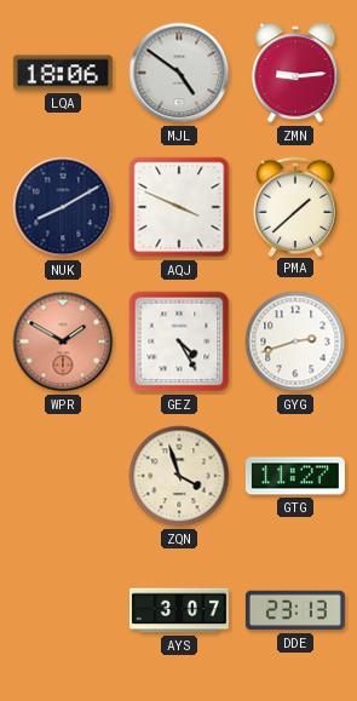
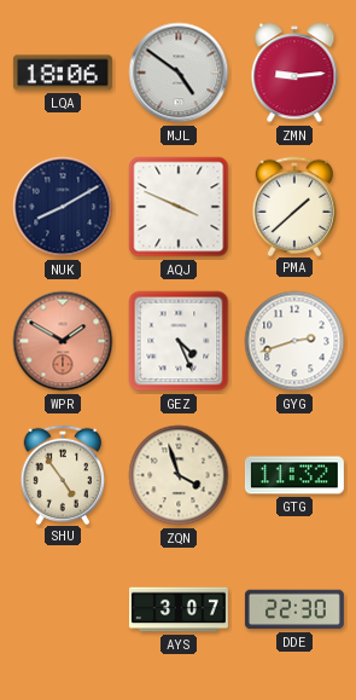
GEZ: 4:25 -> 4:26
SHU: none -> 4:54
GTG: 11:27 -> 11:32
DDE: 23:13 -> 22:30
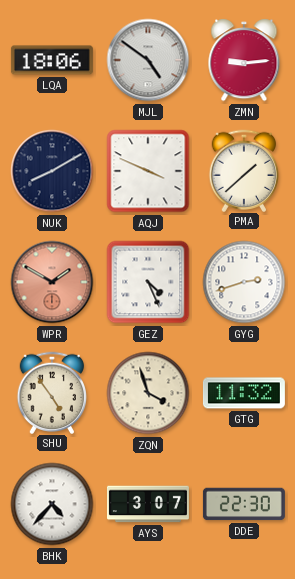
BHK: none -> 4:37
